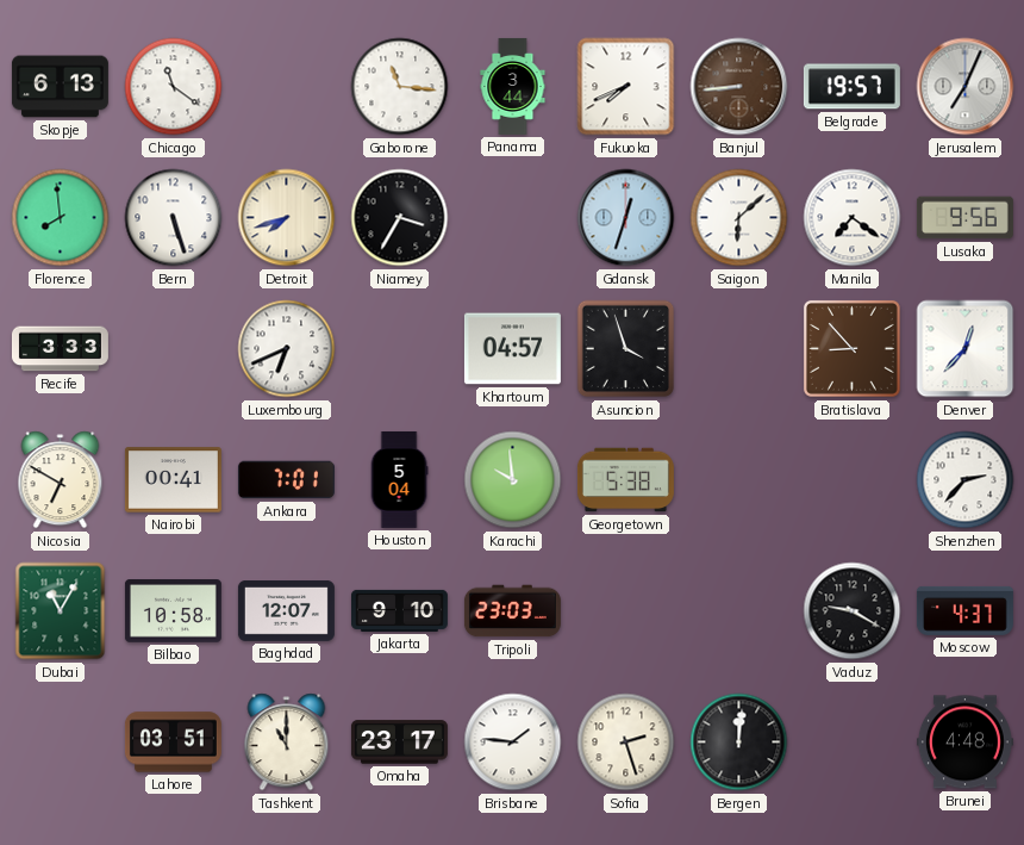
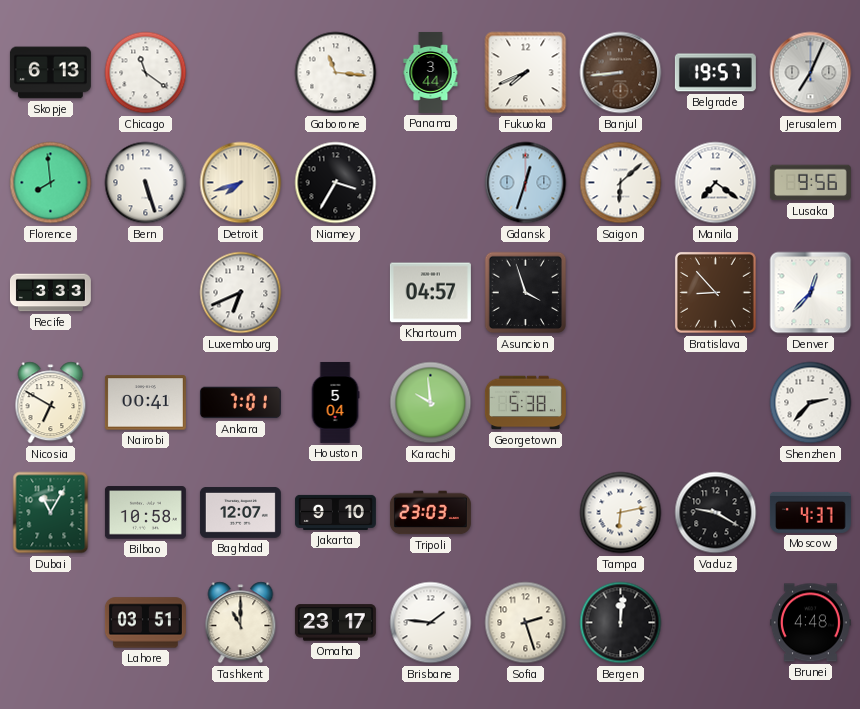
Tampa: none -> 6:13
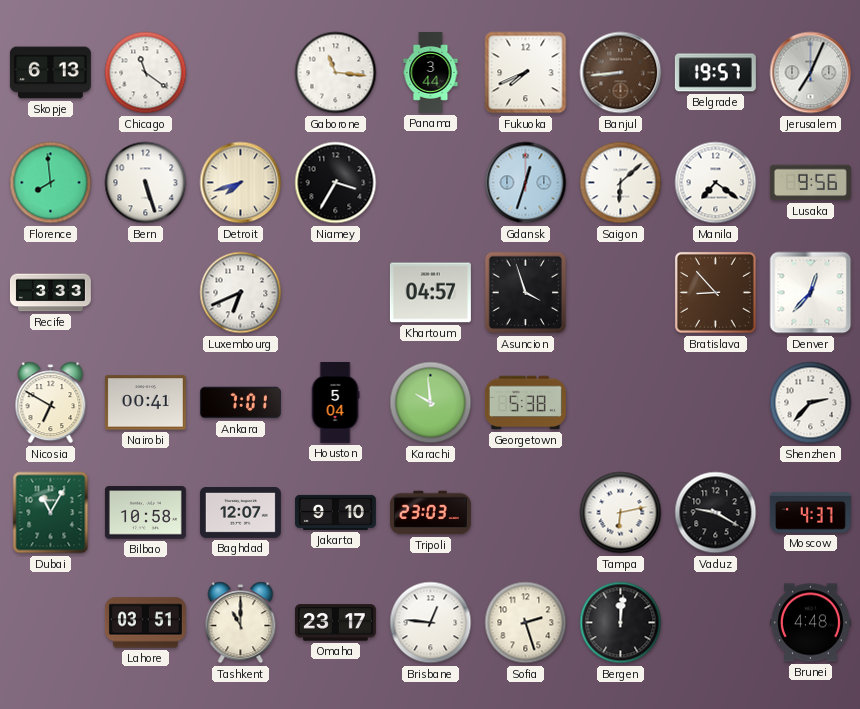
Brisbane: 1:46 -> 12:46
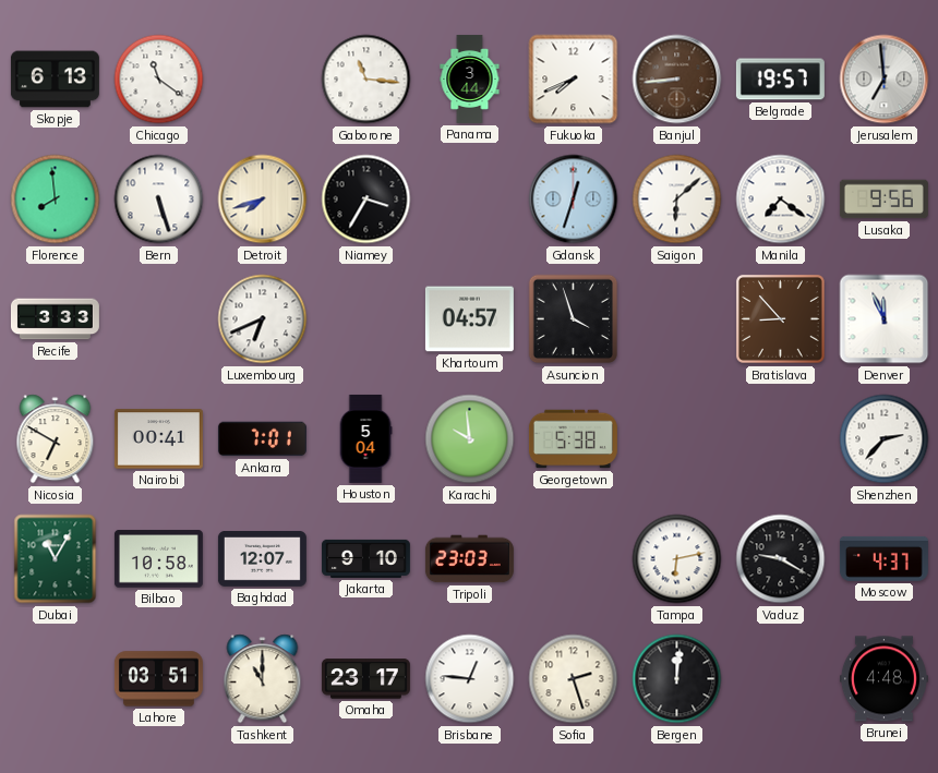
Jerusalem: 7:04 -> 6:59
Denver: 12:37 -> 11:56
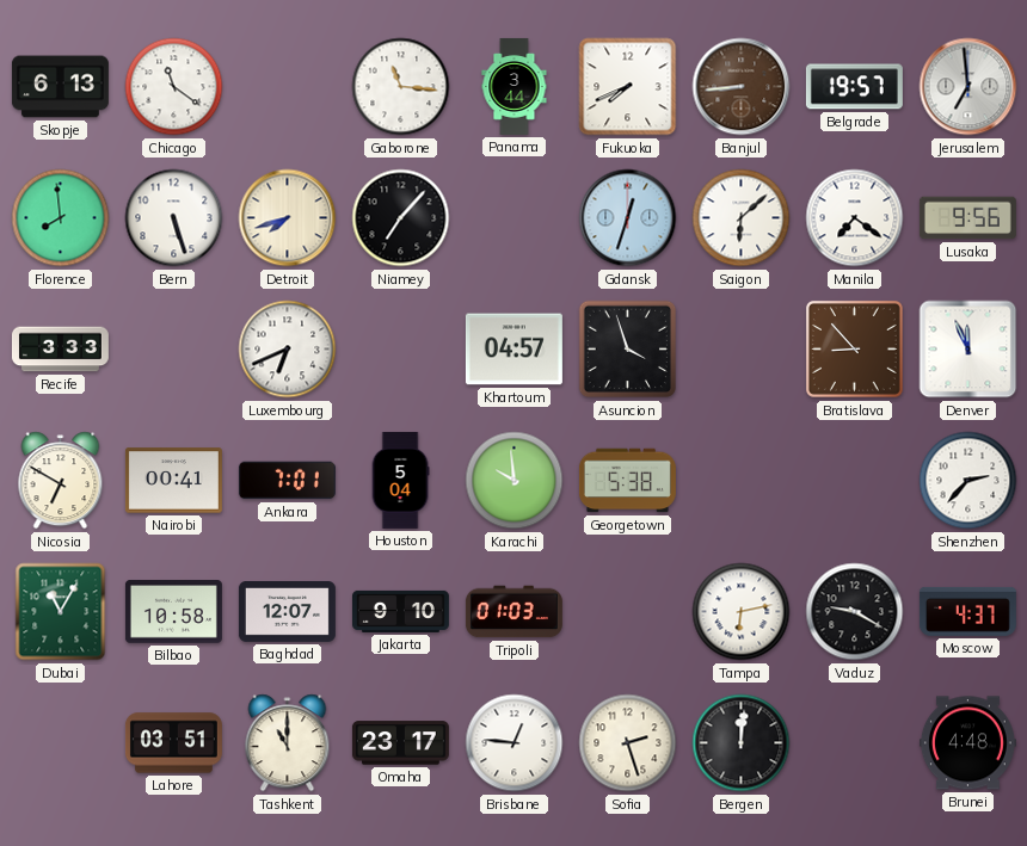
Niamey: 3:35 -> 7:07
Tripoli: 23:03 -> 01:03
